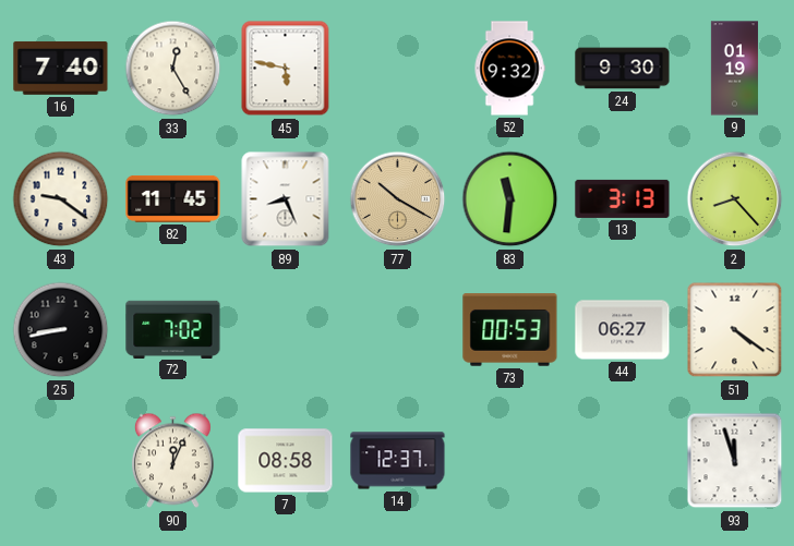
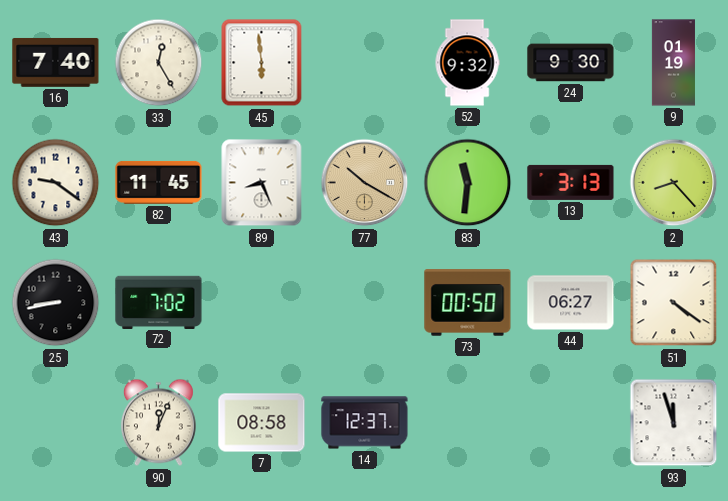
45: 5:47 -> 5:59
73: 00:53 -> 00:50
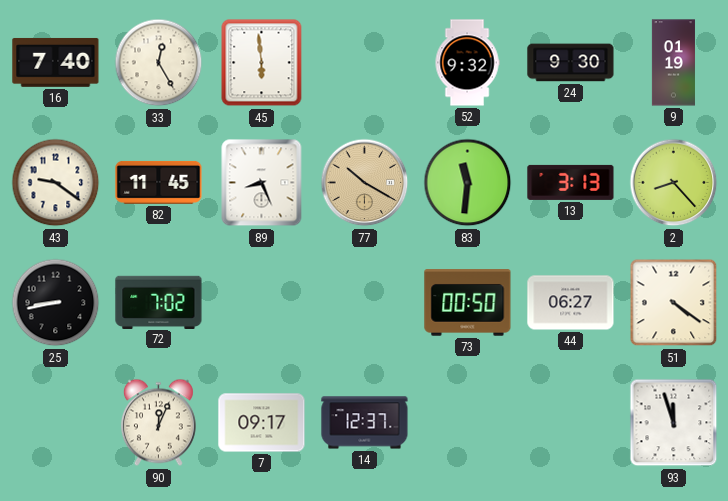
7: 08:58 -> 09:17
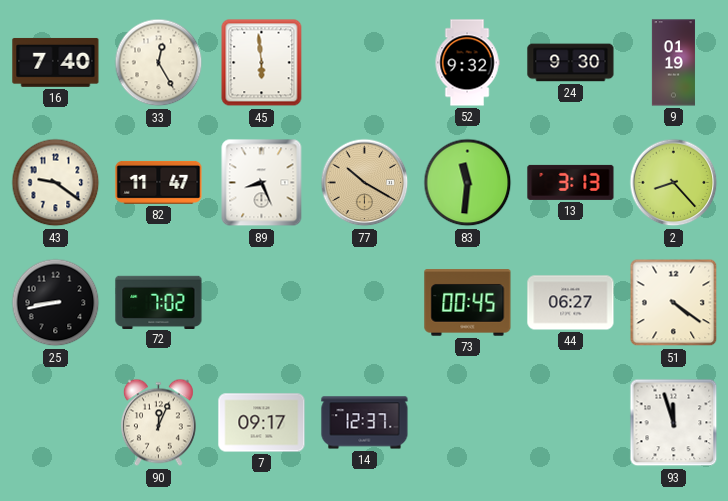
82: 11:45 -> 11:47
73: 00:50 -> 00:45
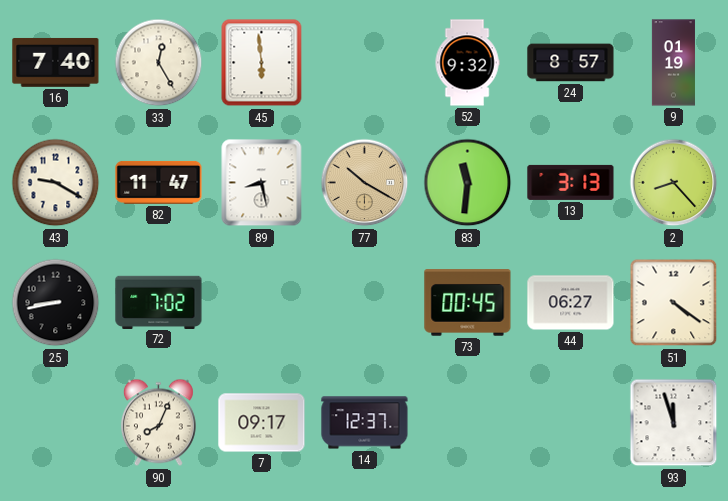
24: 9:30 -> 8:57
43: 9:21 -> 9:20
89: 8:26 -> 8:28
90: 12:04 -> 8:04
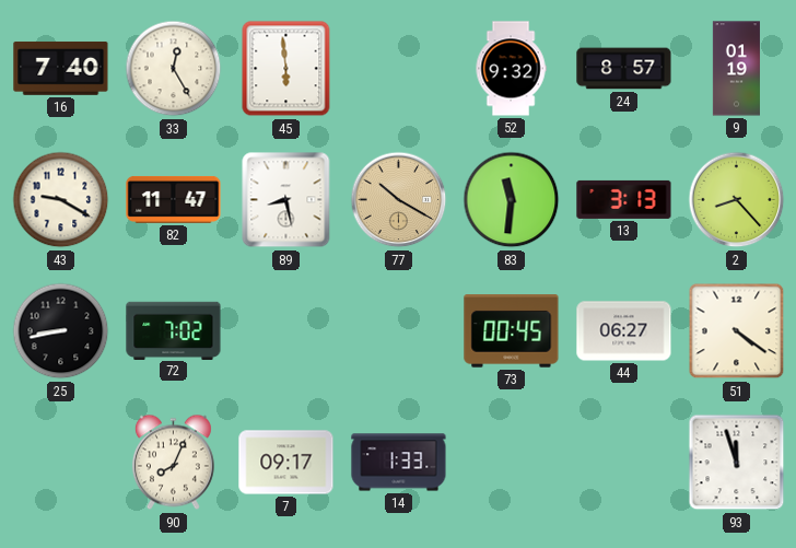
14: 12:37 -> 1:33
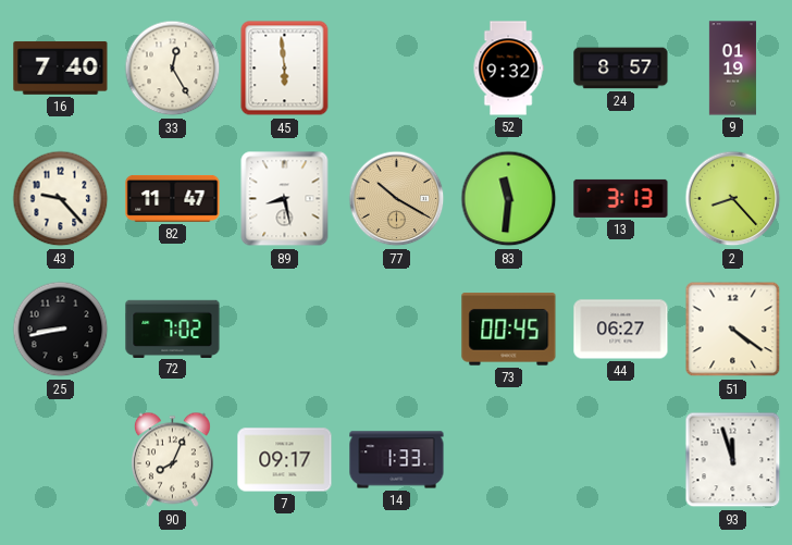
43: 9:20 -> 9:23
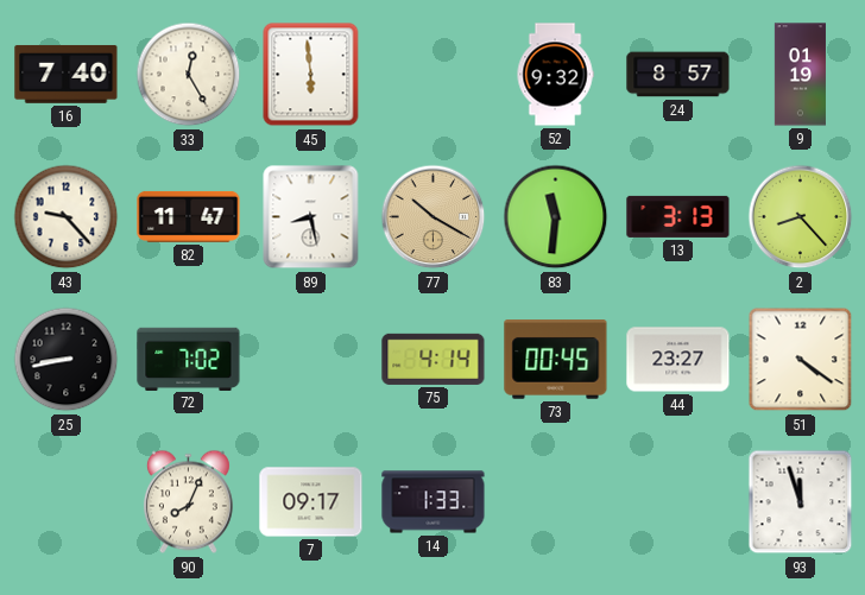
75: none -> 4:14
44: 06:27 -> 23:27
